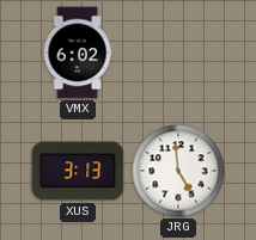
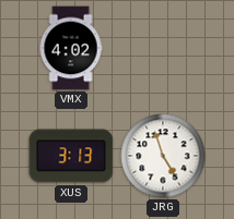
VMX: 6:02 -> 4:02
JRG: 4:59 -> 4:57
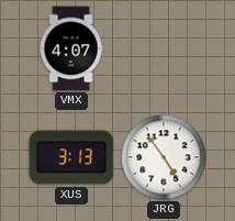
VMX: 4:02 -> 4:07
JRG: 4:57 -> 4:54
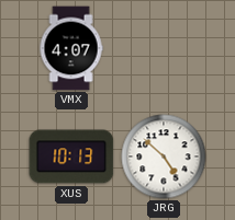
XUS: 3:13 -> 10:13
JRG: 4:54 -> 4:52
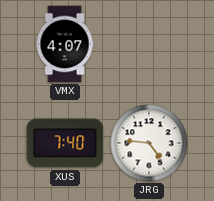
XUS: 10:13 -> 7:40
JRG: 4:52 -> 4:46
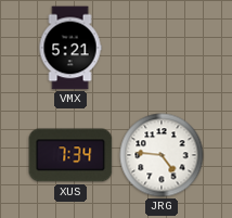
VMX: 4:07 -> 5:21
XUS: 7:40 -> 7:34
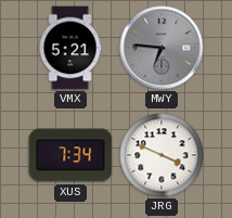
MWY: none -> 6:46
JRG: 4:46 -> 3:49
